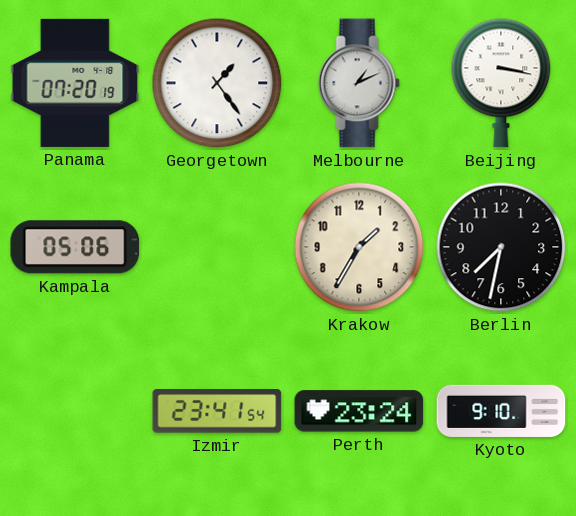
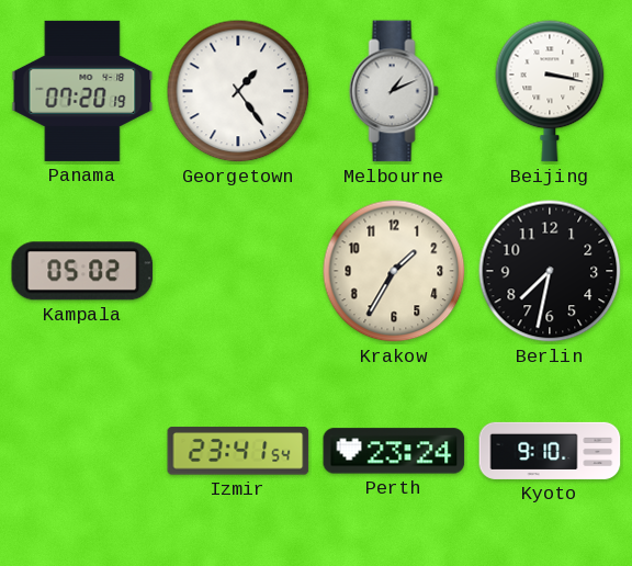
Kampala: 05:06 -> 05:02
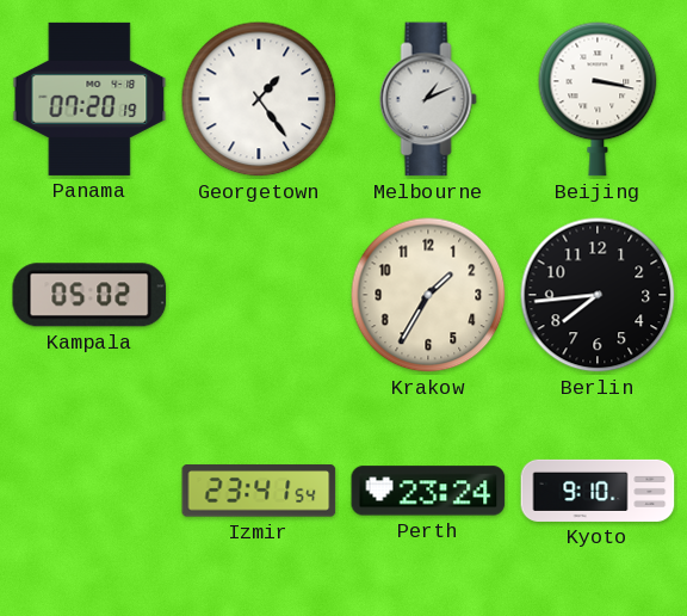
Berlin: 7:32 -> 7:44
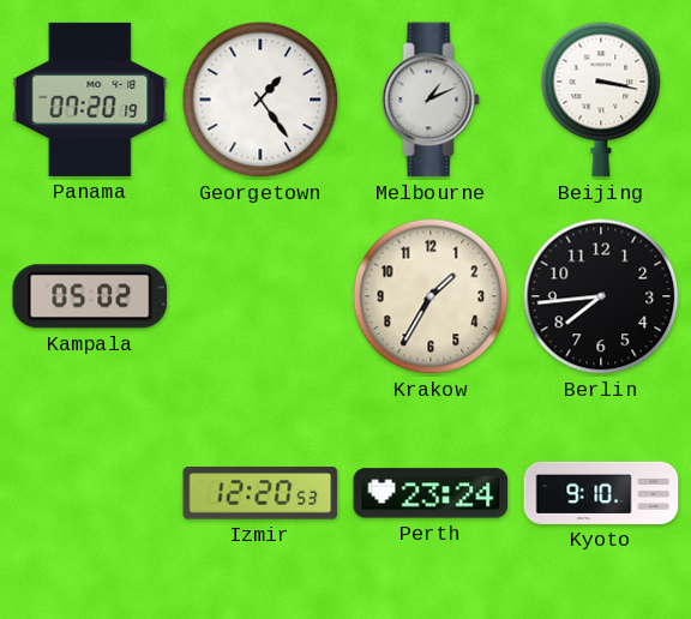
Izmir: 23:41 -> 12:20
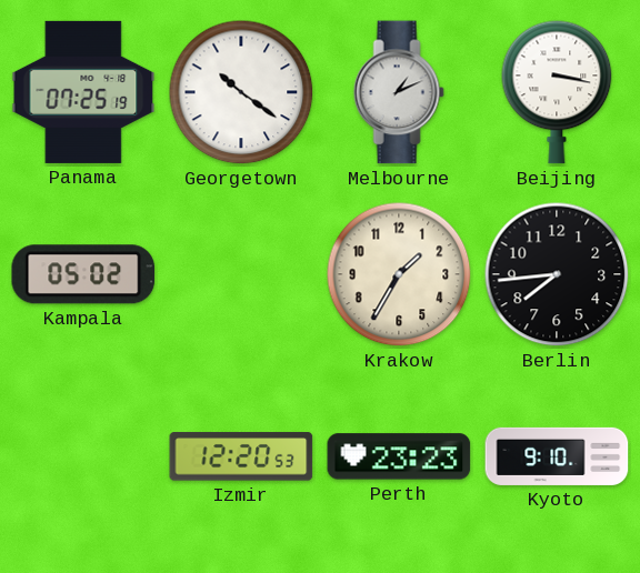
Panama: 07:20 -> 07:25
Georgetown: 1:24 -> 10:21
Perth: 23:24 -> 23:23
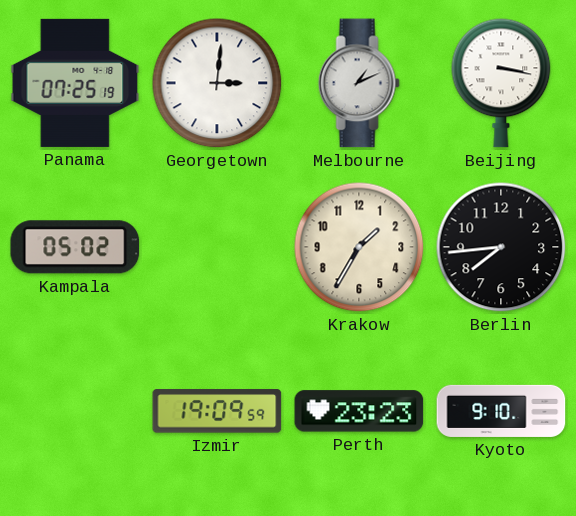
Georgetown: 10:21 -> 3:01
Izmir: 12:20 -> 19:09
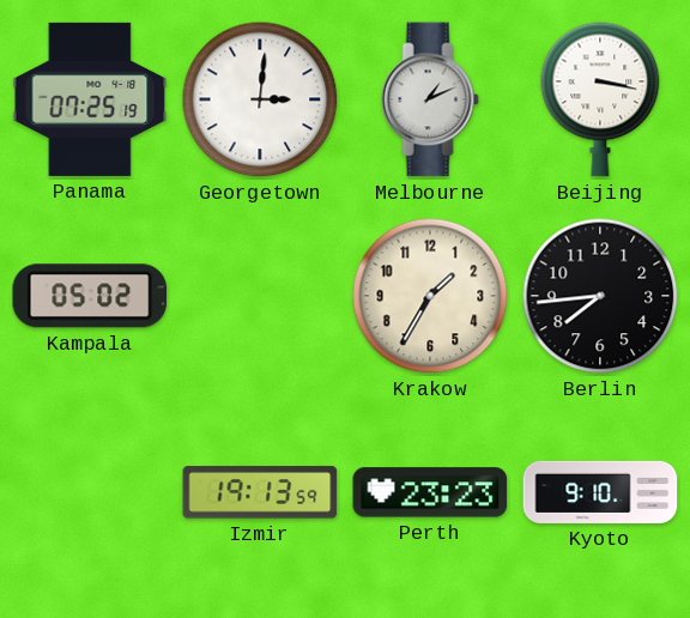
Izmir: 19:09 -> 19:13
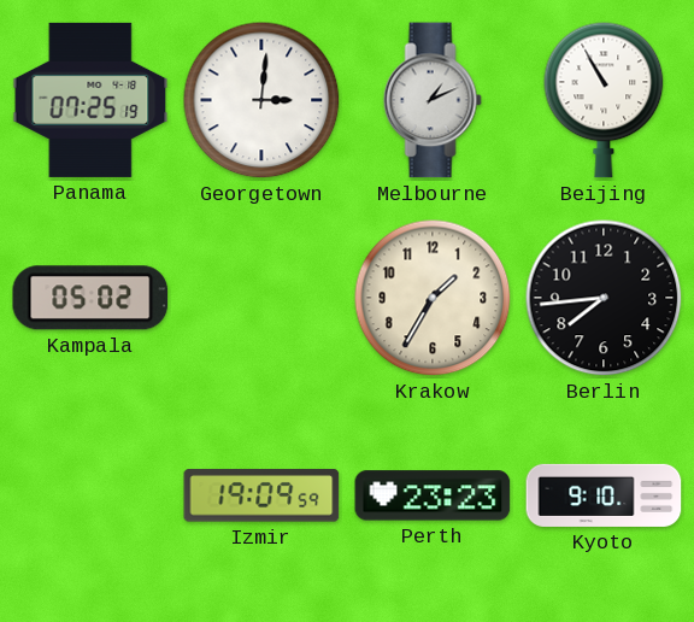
Beijing: 3:17 -> 10:55
Izmir: 19:13 -> 19:09
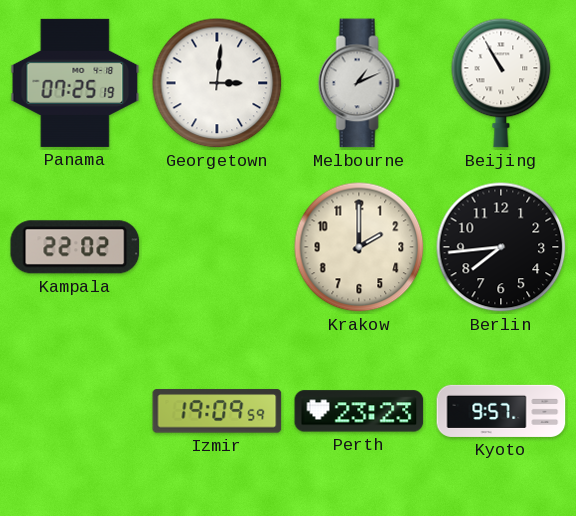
Kampala: 05:02 -> 22:02
Krakow: 1:35 -> 2:00
Kyoto: 9:10 -> 9:57
